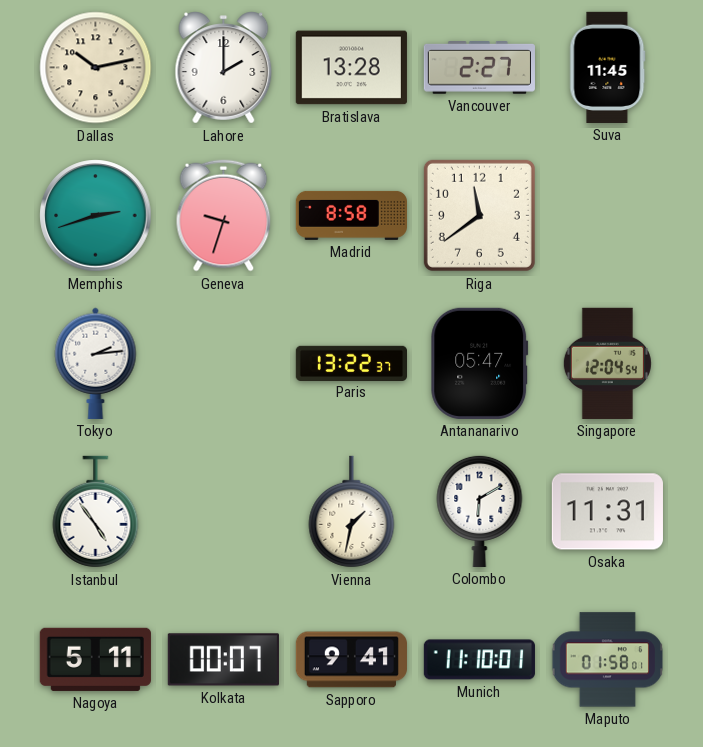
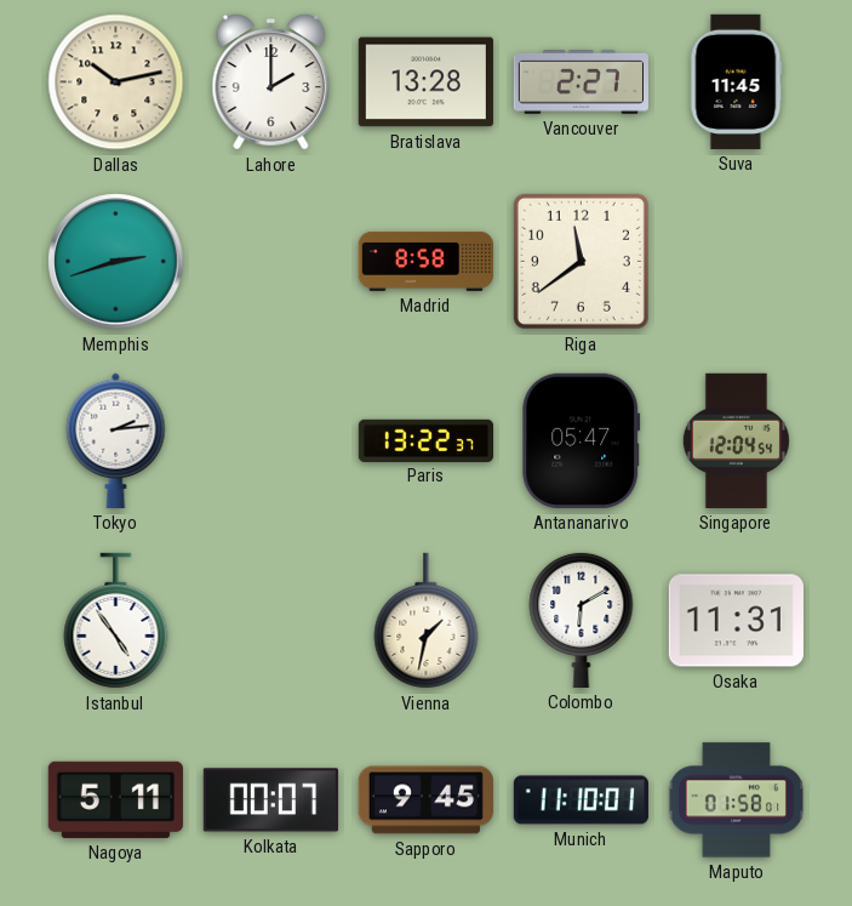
Geneva: 9:33 -> none
Sapporo: 9:41 -> 9:45
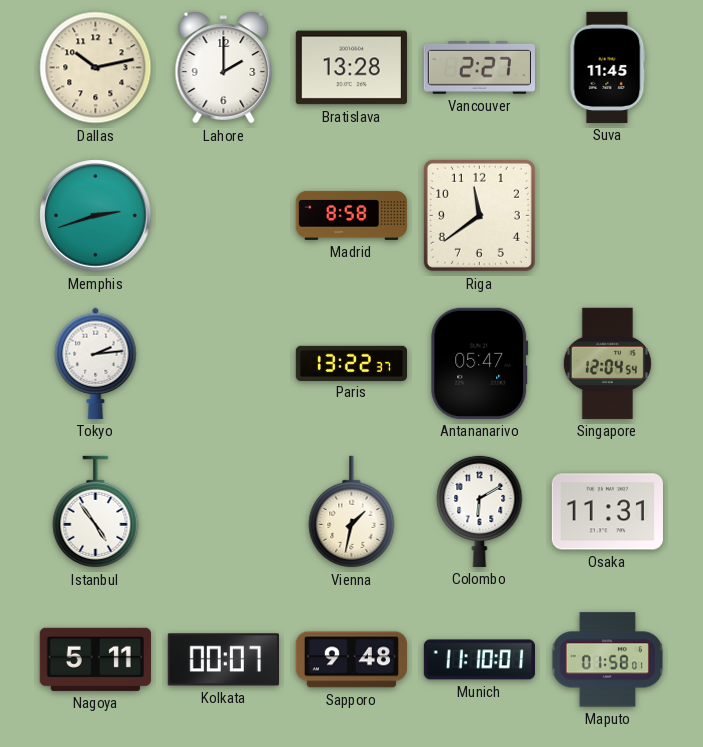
Sapporo: 9:45 -> 9:48
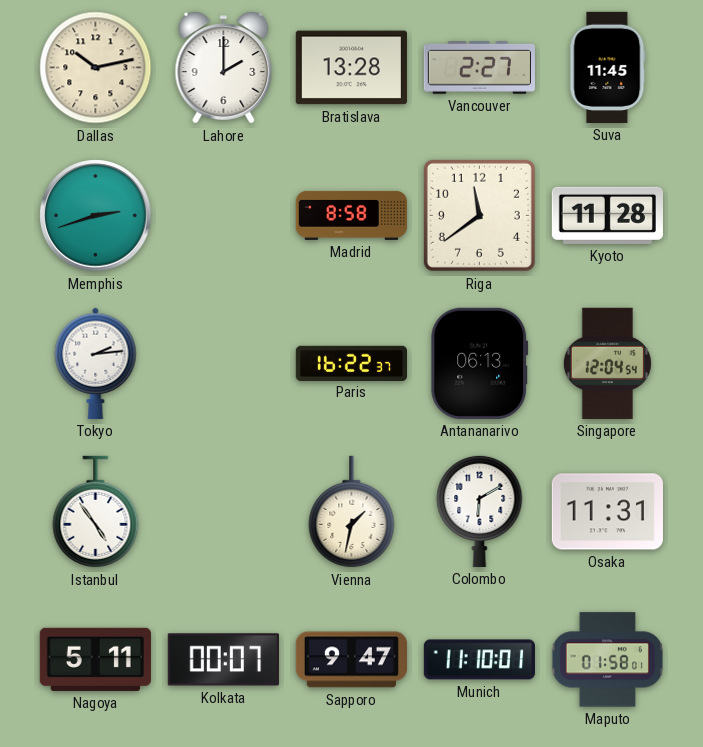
Kyoto: none -> 11:28
Paris: 13:22 -> 16:22
Antananarivo: 05:47 -> 06:13
Sapporo: 9:48 -> 9:47
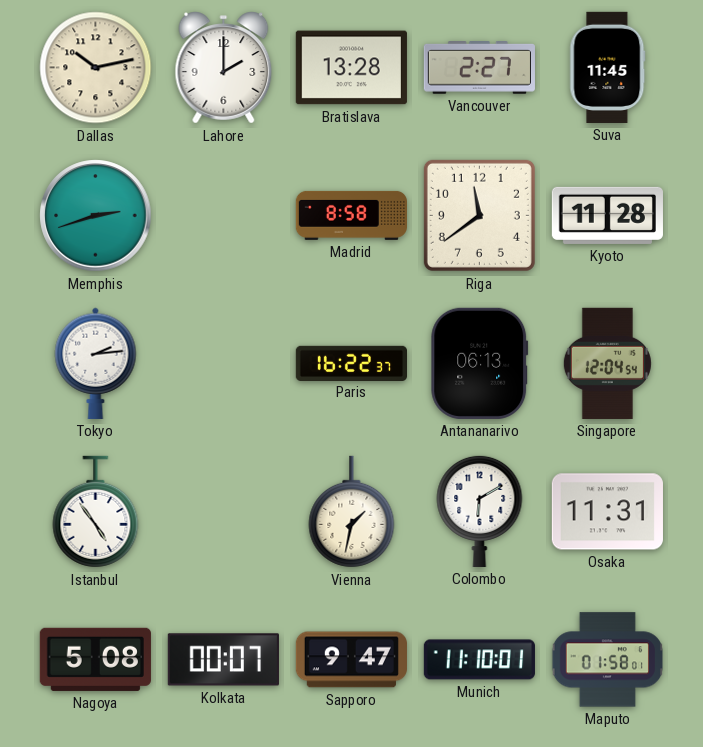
Nagoya: 5:11 -> 5:08
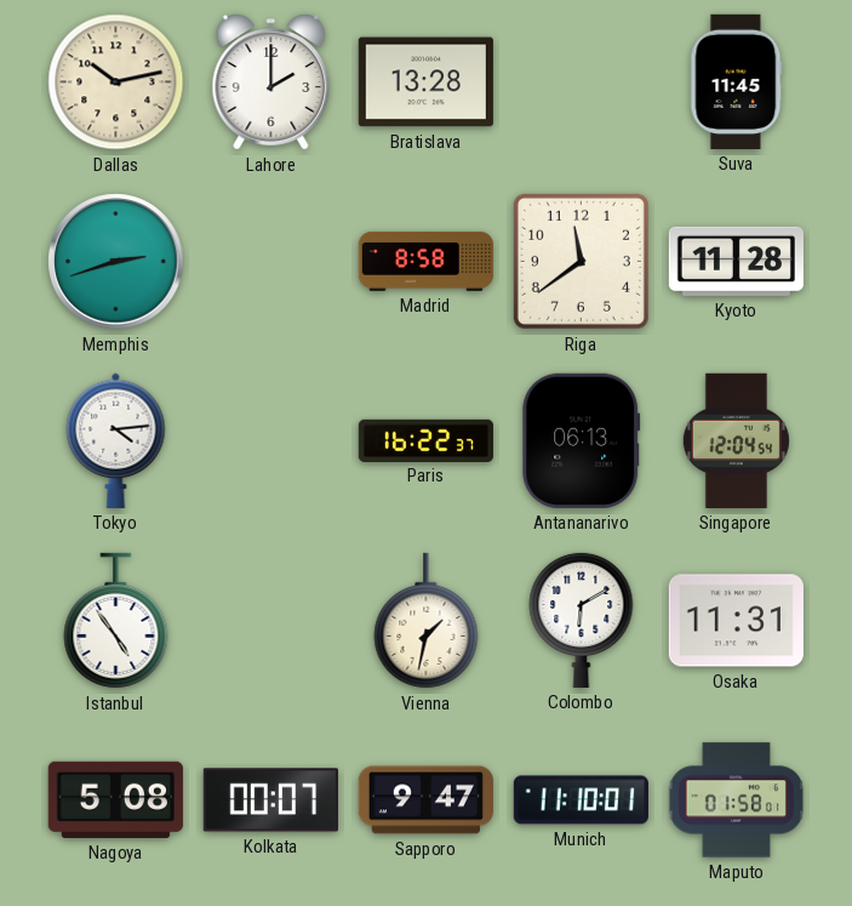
Vancouver: 2:27 -> none
Tokyo: 2:14 -> 4:14
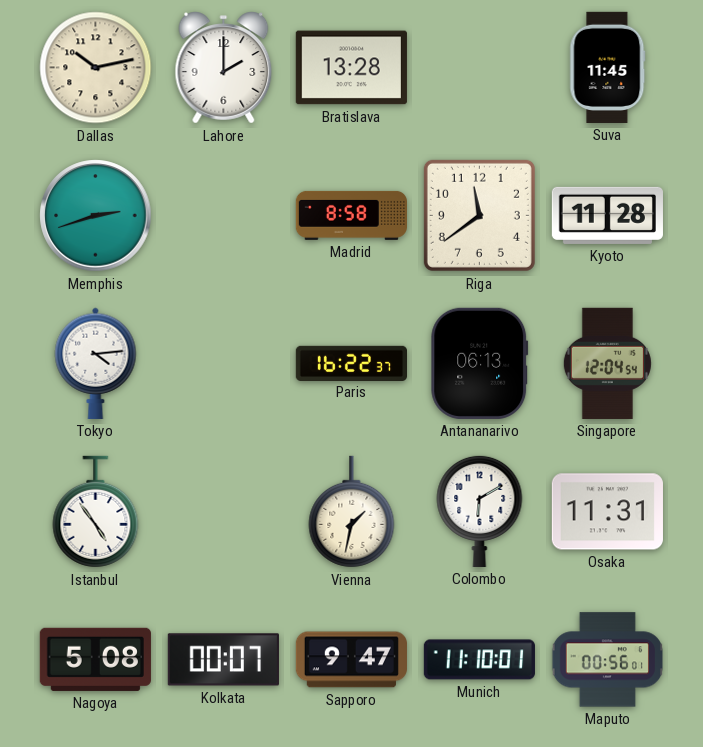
Maputo: 01:58 -> 00:56
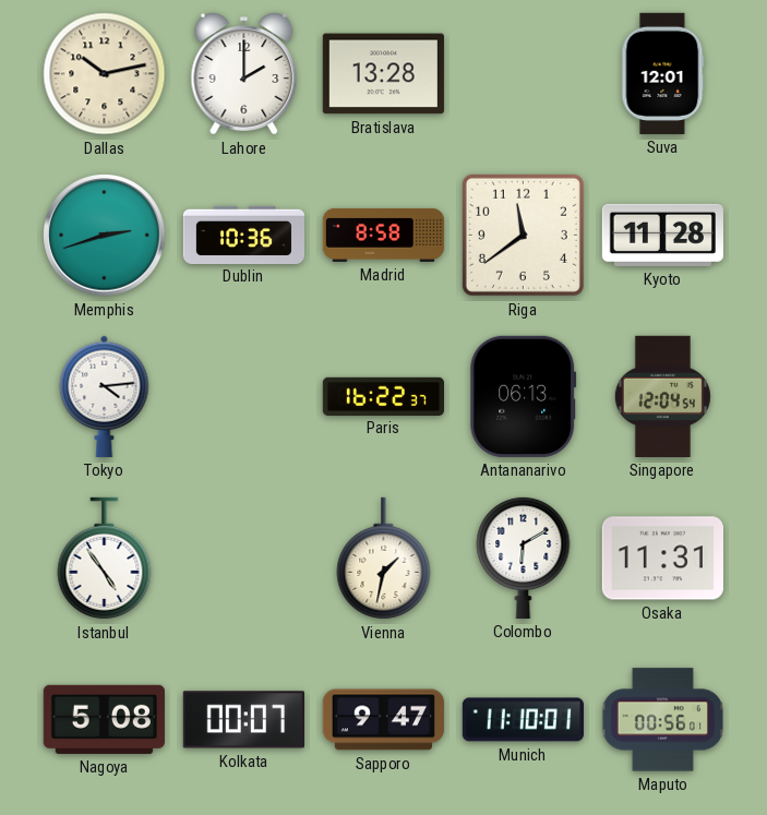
Suva: 11:45 -> 12:01
Dublin: none -> 10:36
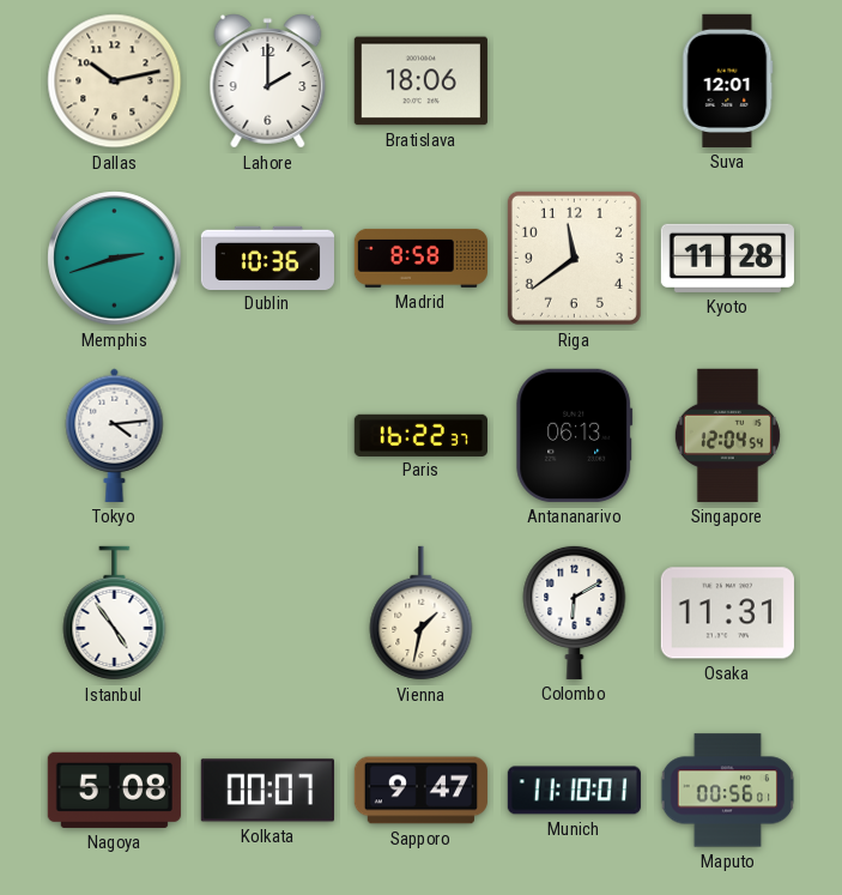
Bratislava: 13:28 -> 18:06
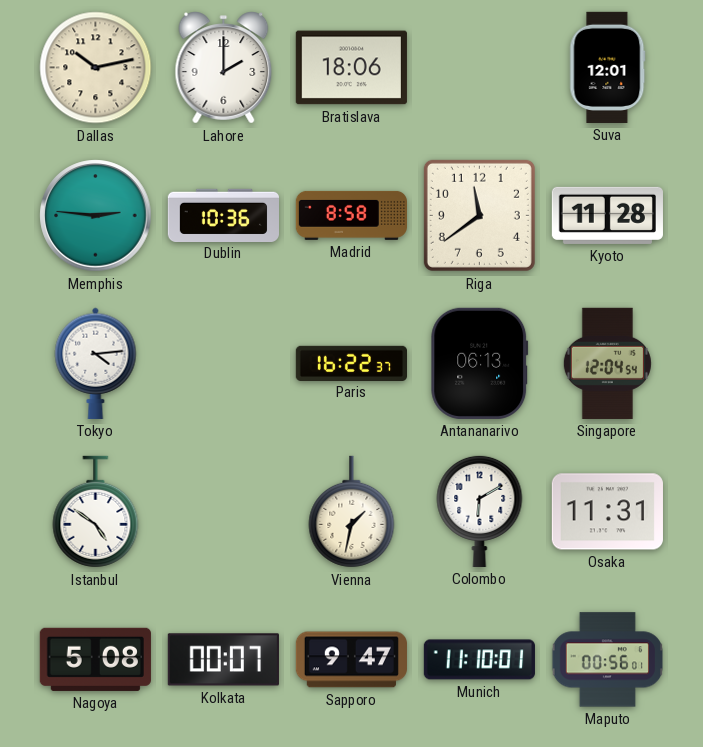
Memphis: 2:42 -> 2:46
Istanbul: 4:54 -> 4:51
